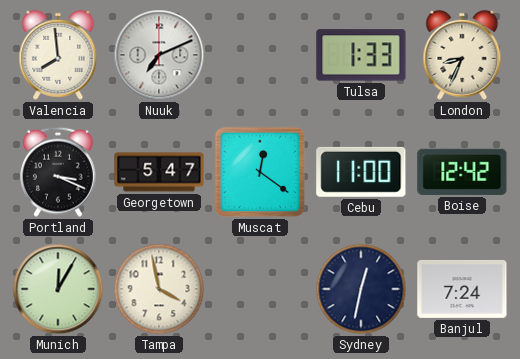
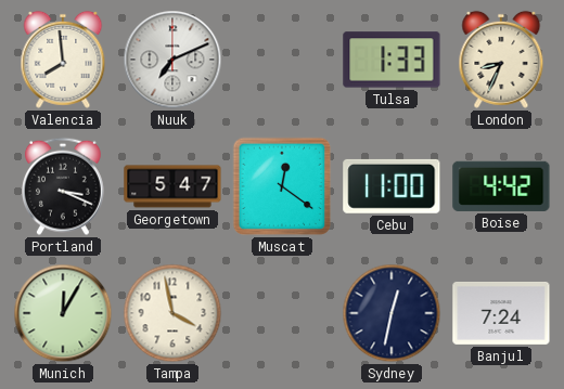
Boise: 12:42 -> 4:42
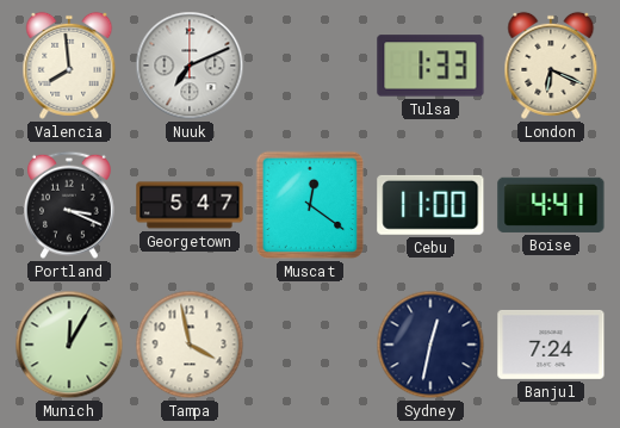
London: 8:34 -> 6:19
Boise: 4:42 -> 4:41
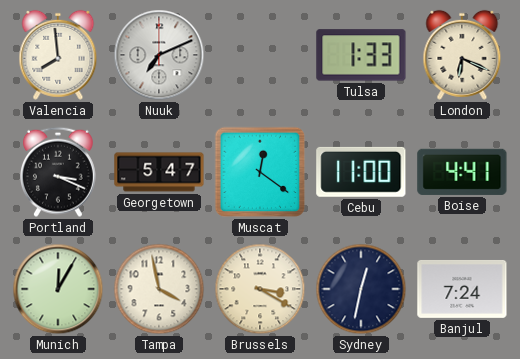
Brussels: none -> 3:20
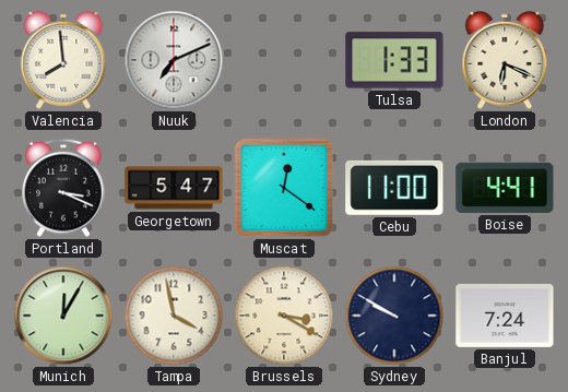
Sydney: 12:32 -> 9:50
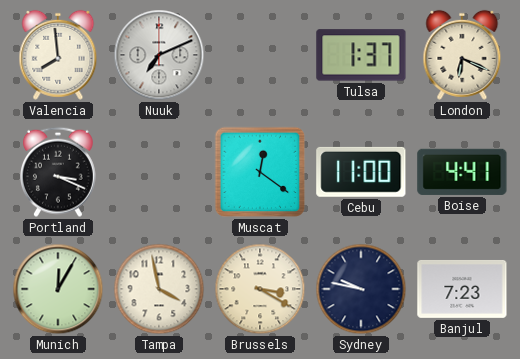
Tulsa: 1:33 -> 1:37
Georgetown: 5:47 -> none
Sydney: 9:50 -> 9:47
Banjul: 7:24 -> 7:23
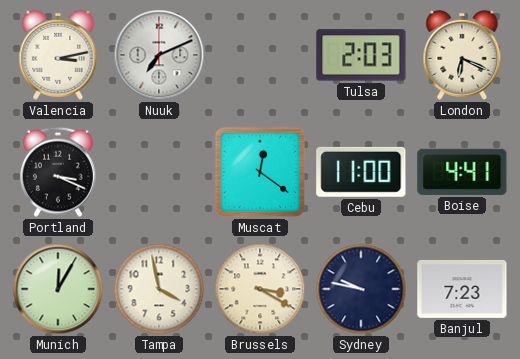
Valencia: 7:59 -> 3:13
Tulsa: 1:37 -> 2:03
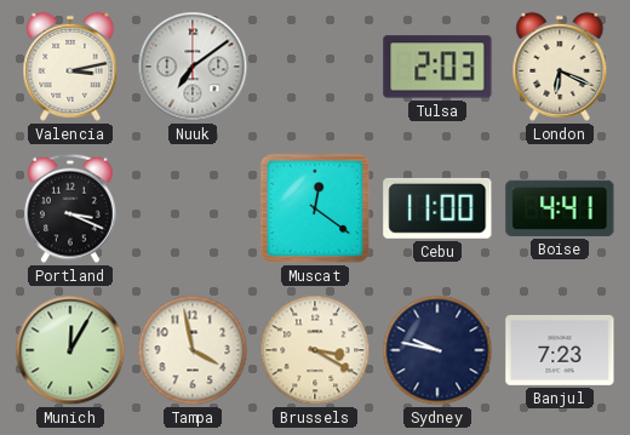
Nuuk: 7:11 -> 7:09
